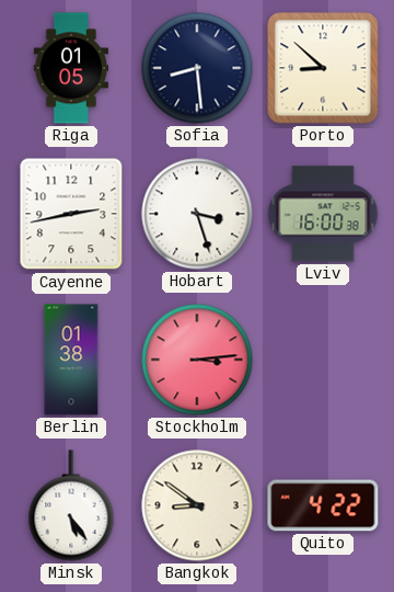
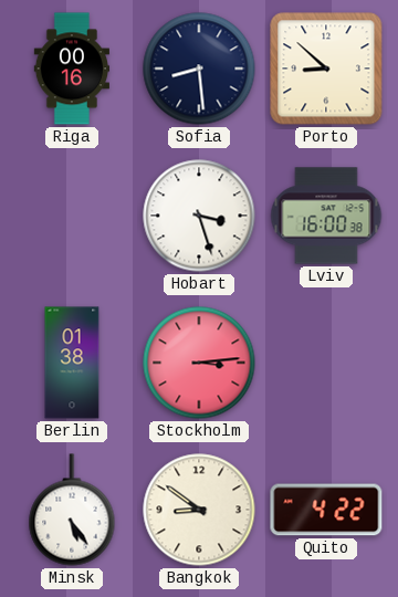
Riga: 01:05 -> 00:16
Cayenne: 2:43 -> none
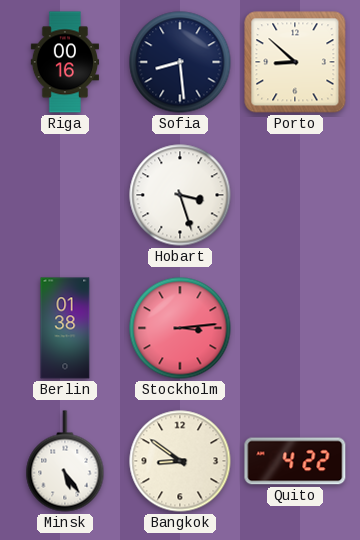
Lviv: 16:00 -> none
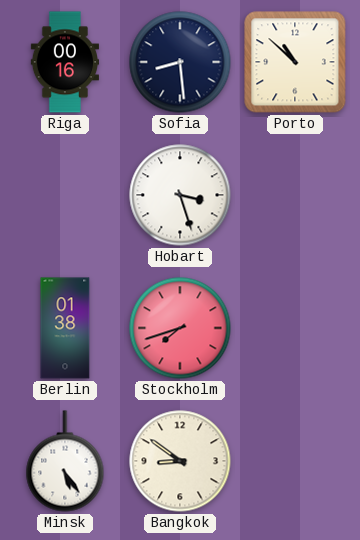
Porto: 8:52 -> 10:52
Stockholm: 3:14 -> 7:42
Quito: 4:22 -> none
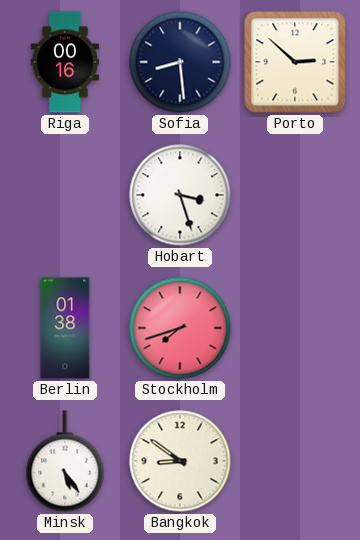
Porto: 10:52 -> 2:52
